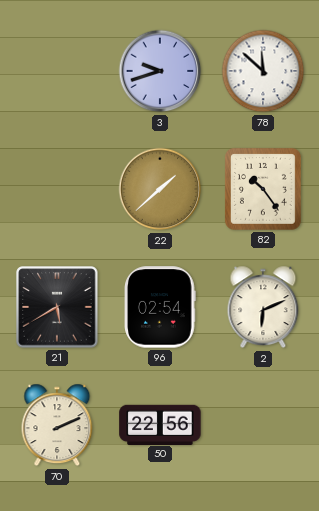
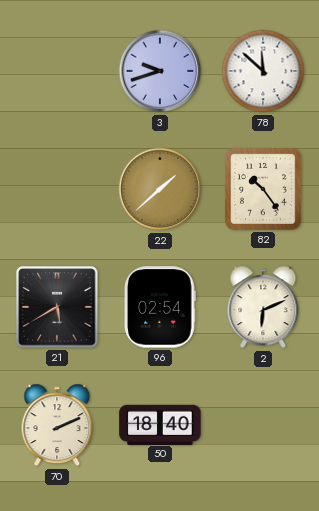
50: 22:56 -> 18:40
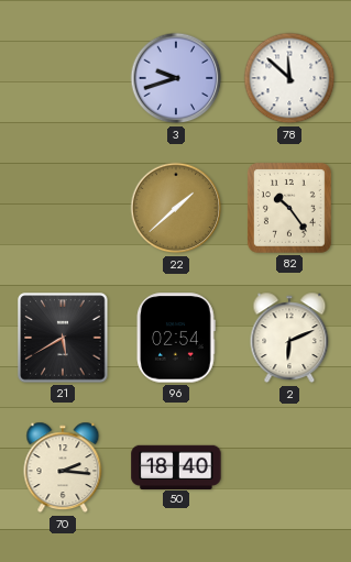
70: 2:11 -> 2:16
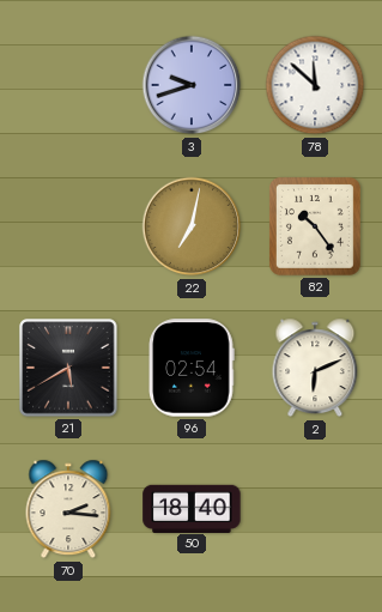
22: 1:38 -> 7:02
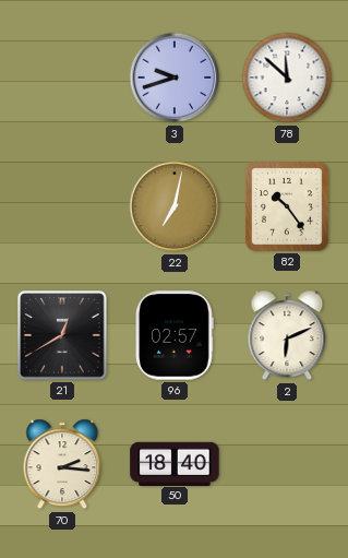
21: 5:40 -> 12:40
96: 02:54 -> 02:57
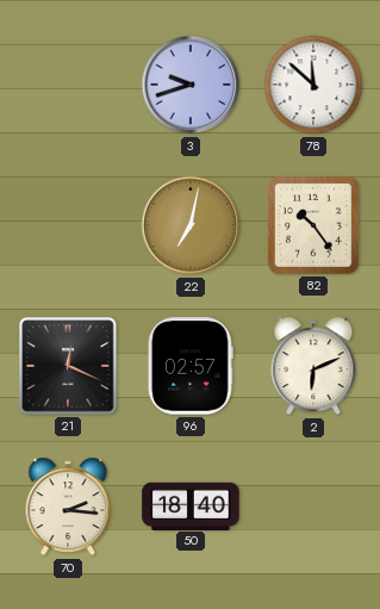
21: 12:40 -> 12:19
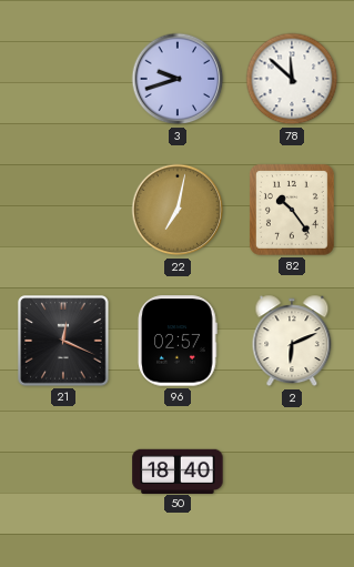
70: 2:16 -> none
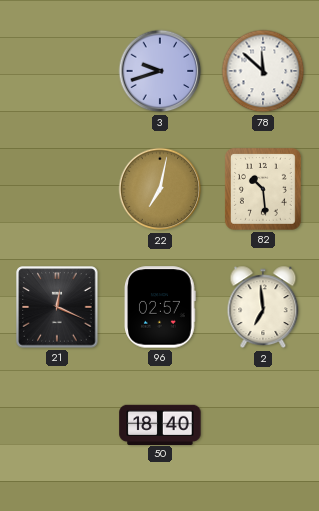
82: 10:24 -> 10:29
2: 6:11 -> 6:59
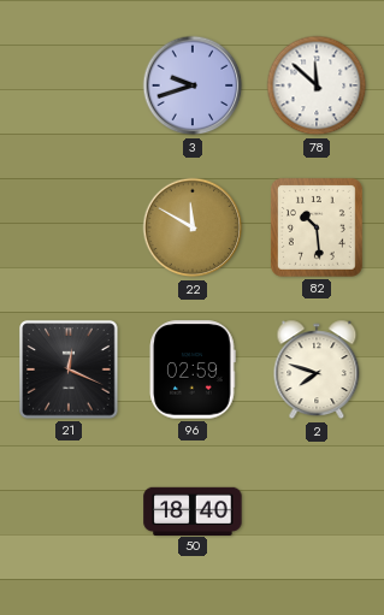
22: 7:02 -> 11:50
96: 02:57 -> 02:59
2: 6:59 -> 7:48
